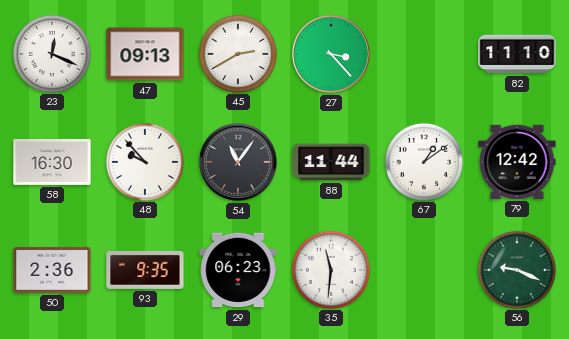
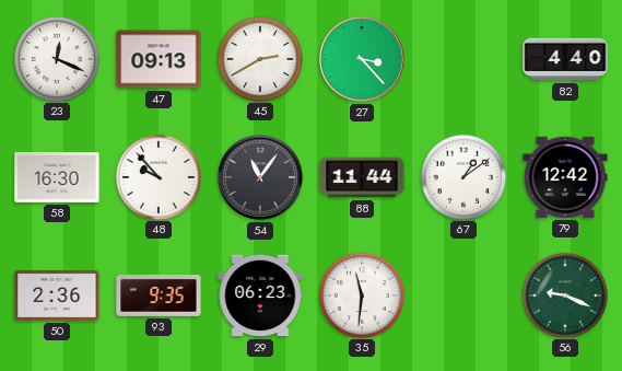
82: 11:10 -> 4:40
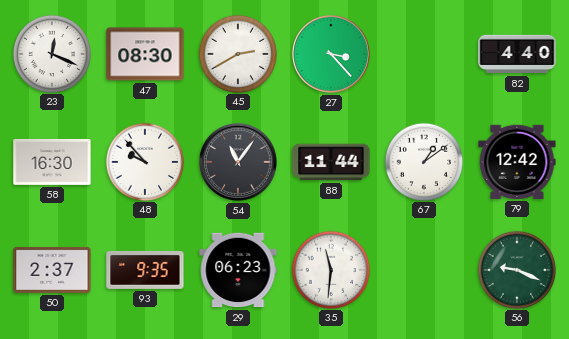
47: 09:13 -> 08:30
50: 2:36 -> 2:37
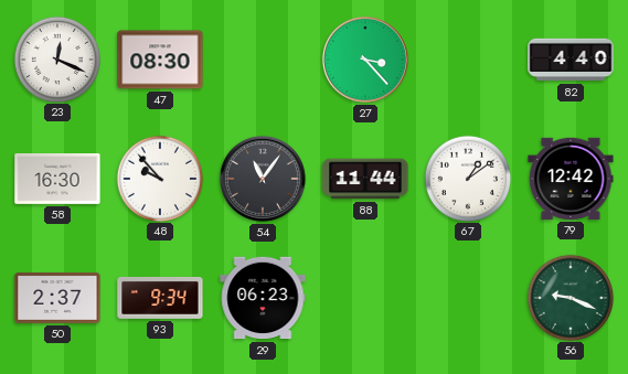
45: 2:40 -> none
93: 9:35 -> 9:34
35: 11:31 -> none
